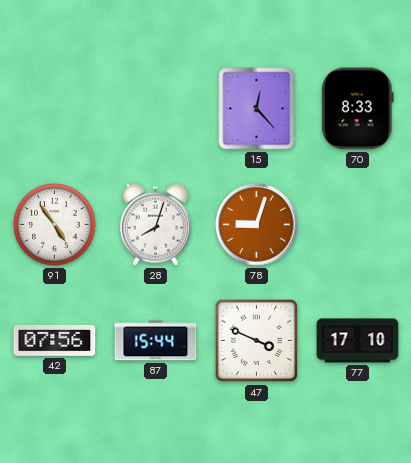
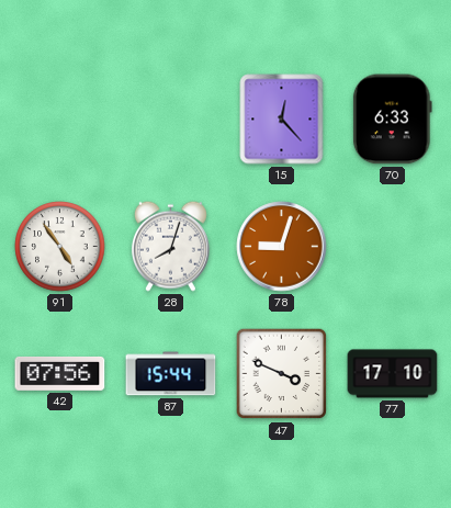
70: 8:33 -> 6:33
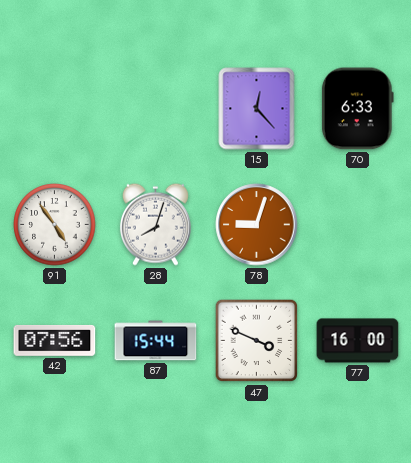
77: 17:10 -> 16:00
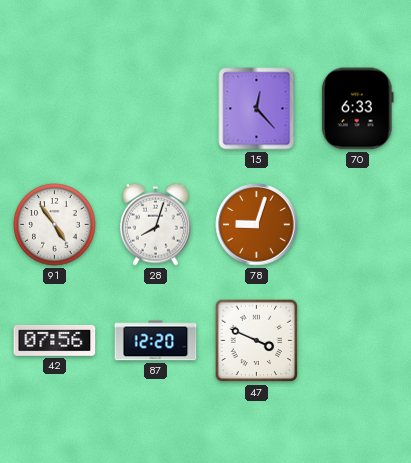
87: 15:44 -> 12:20
77: 16:00 -> none
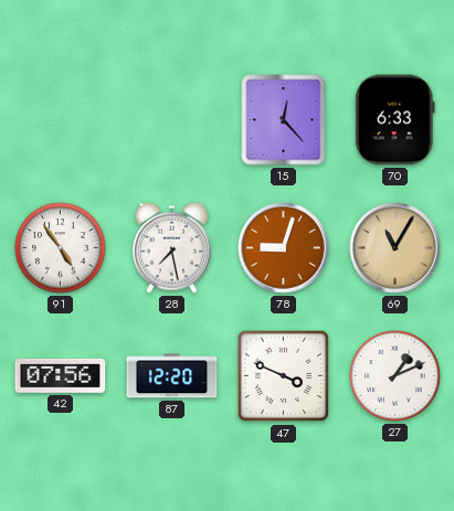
28: 8:03 -> 7:28
69: none -> 11:05
27: none -> 1:11
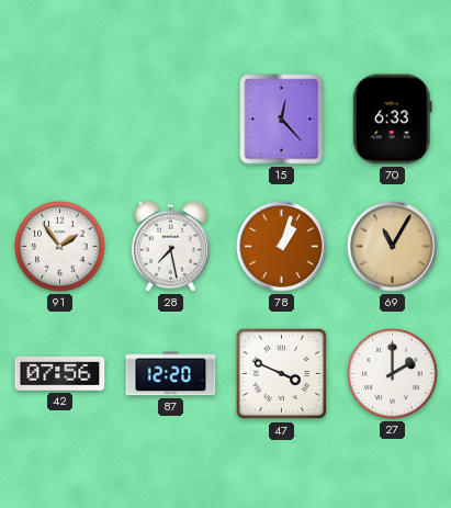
91: 4:54 -> 1:54
78: 9:03 -> 1:03
27: 1:11 -> 2:00
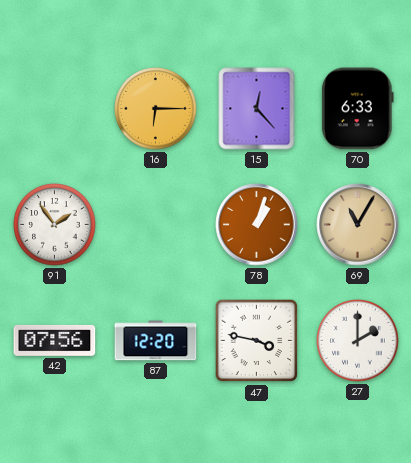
16: none -> 6:15
28: 7:28 -> none
47: 3:49 -> 3:47
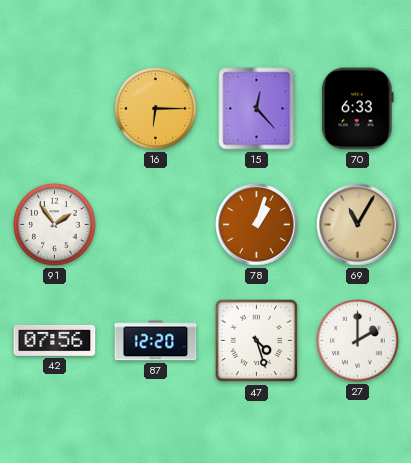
47: 3:47 -> 4:27
